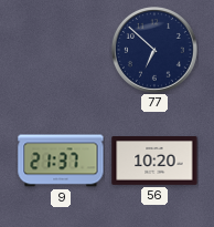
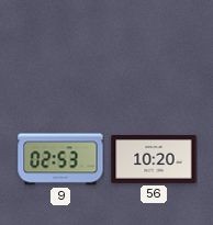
77: 6:52 -> none
9: 21:37 -> 02:53
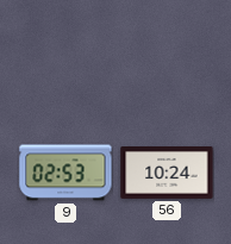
56: 10:20 -> 10:24
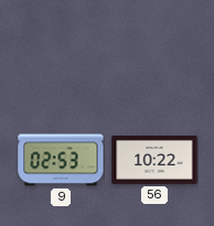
56: 10:24 -> 10:22
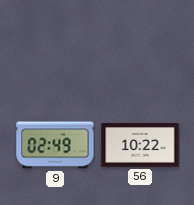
9: 02:53 -> 02:49
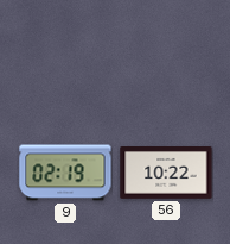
9: 02:49 -> 02:19
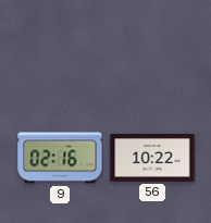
9: 02:19 -> 02:16
